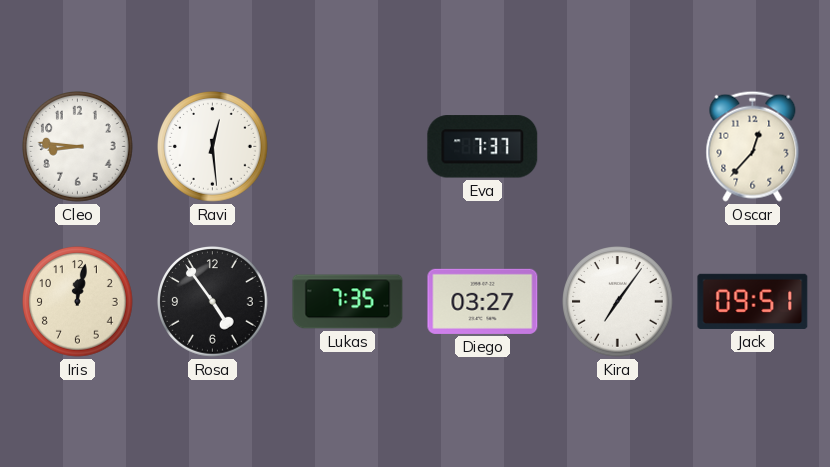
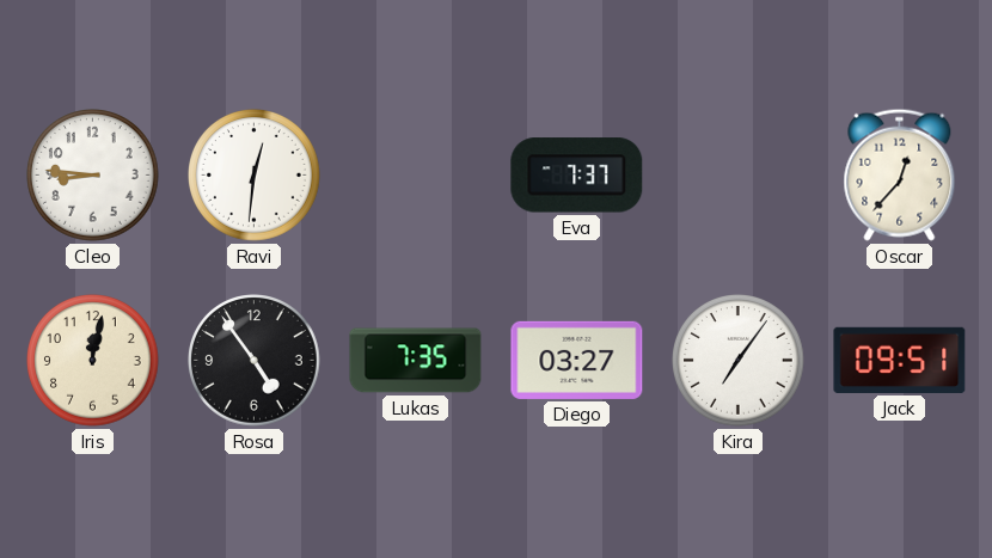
Ravi: 12:29 -> 12:31
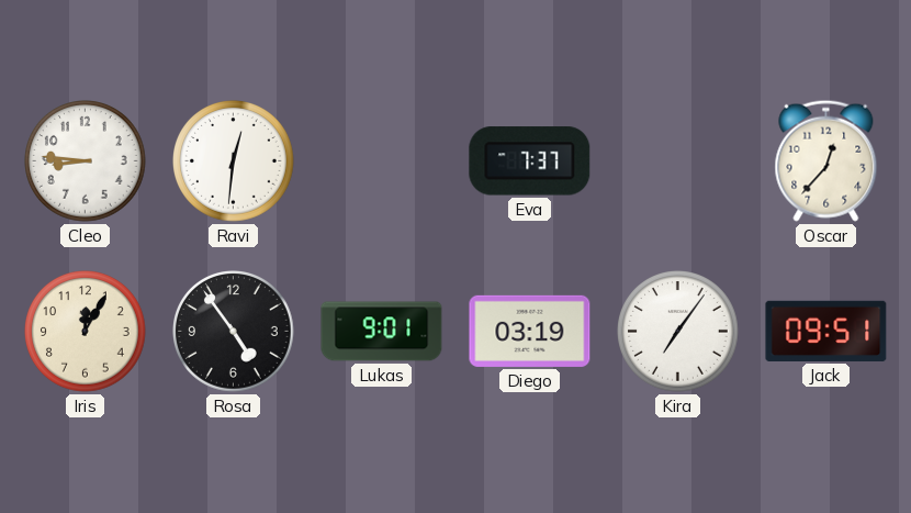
Iris: 12:02 -> 12:05
Lukas: 7:35 -> 9:01
Diego: 03:27 -> 03:19
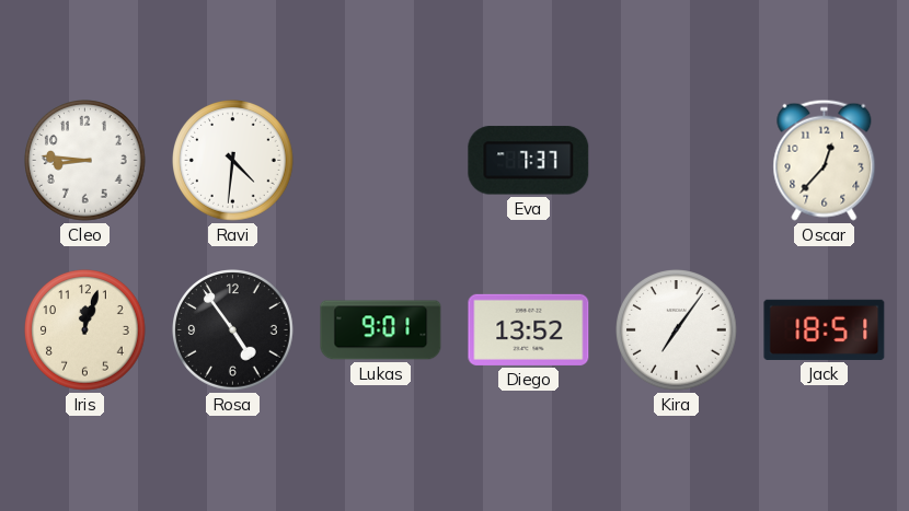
Ravi: 12:31 -> 4:31
Iris: 12:05 -> 12:03
Diego: 03:19 -> 13:52
Jack: 09:51 -> 18:51
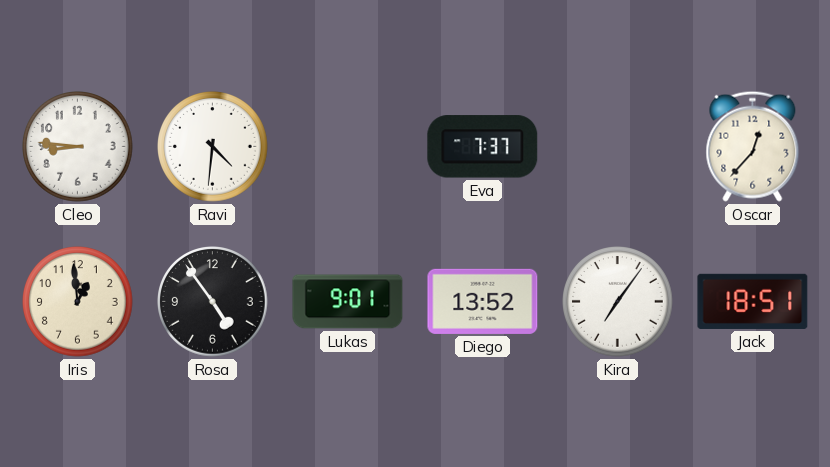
Iris: 12:03 -> 12:59
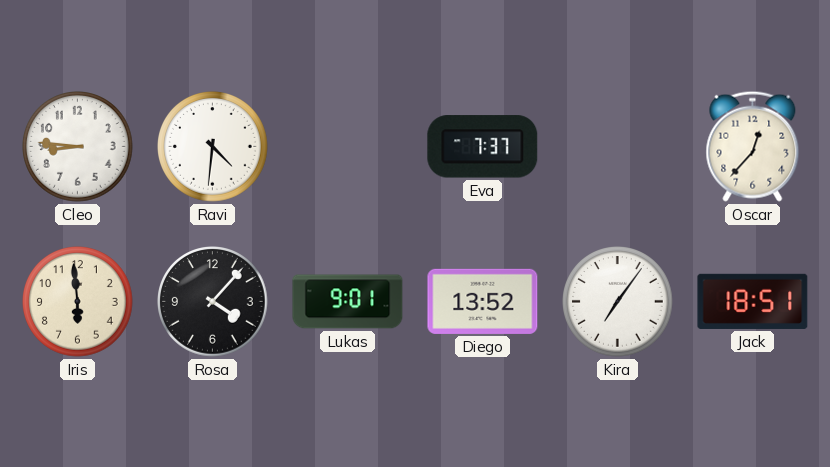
Iris: 12:59 -> 5:59
Rosa: 4:54 -> 4:07
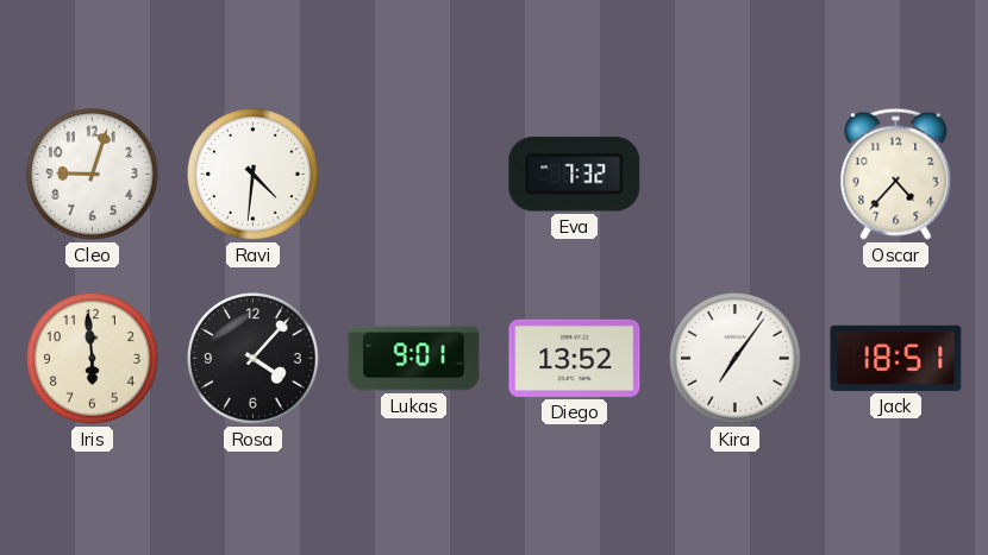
Cleo: 8:46 -> 9:03
Eva: 7:37 -> 7:32
Oscar: 12:37 -> 4:37
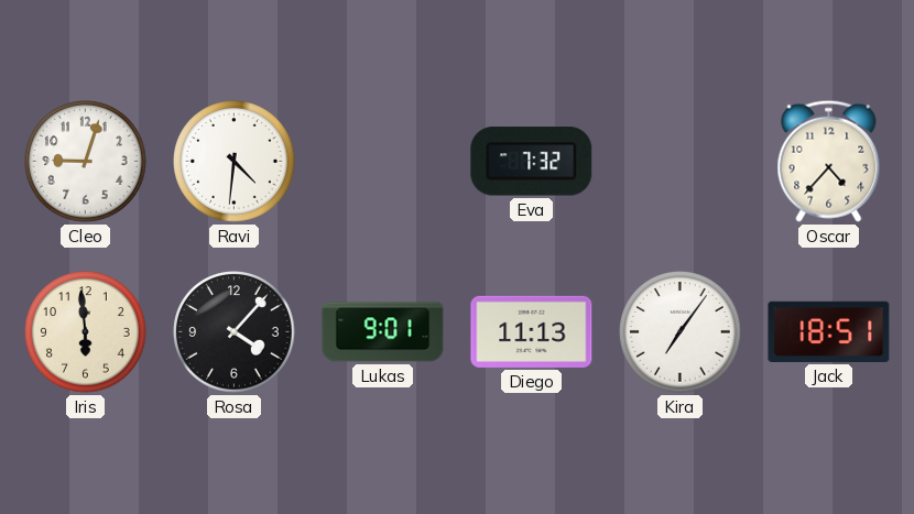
Diego: 13:52 -> 11:13
